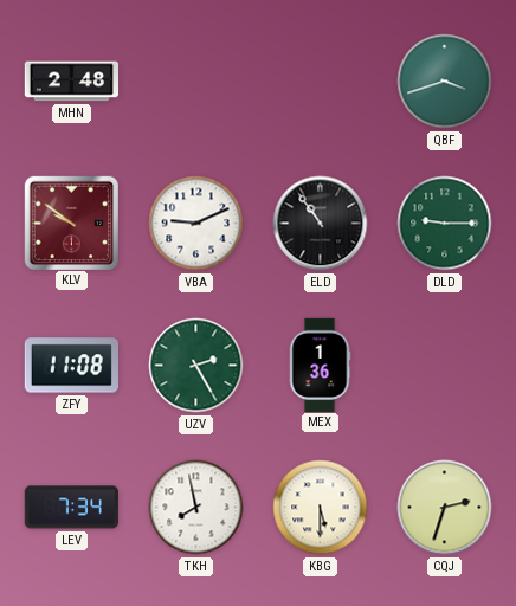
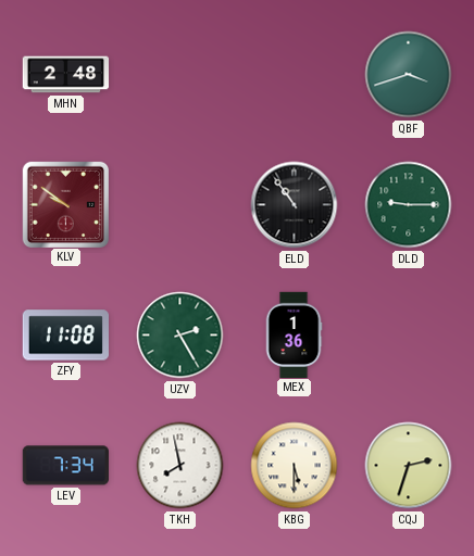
VBA: 9:11 -> none
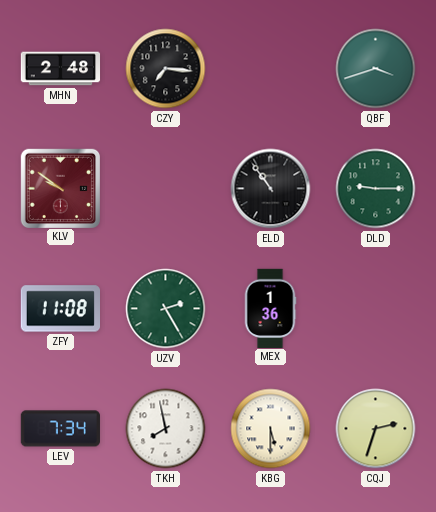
CZY: none -> 7:16
